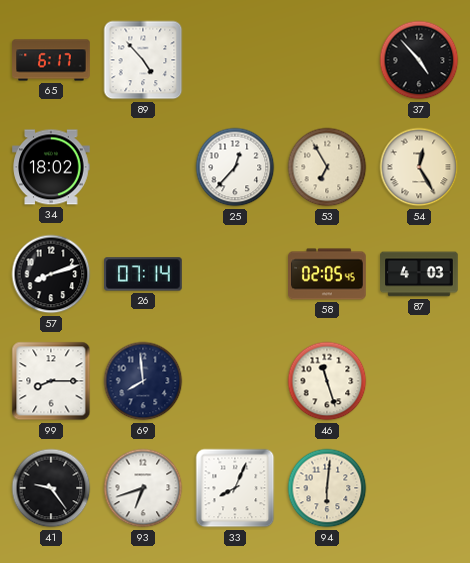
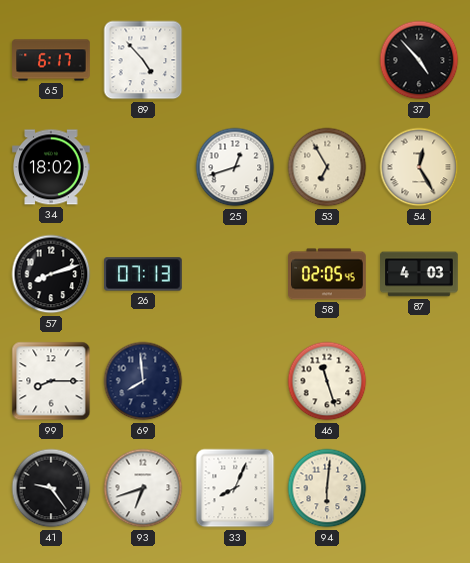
25: 12:37 -> 12:42
26: 07:14 -> 07:13
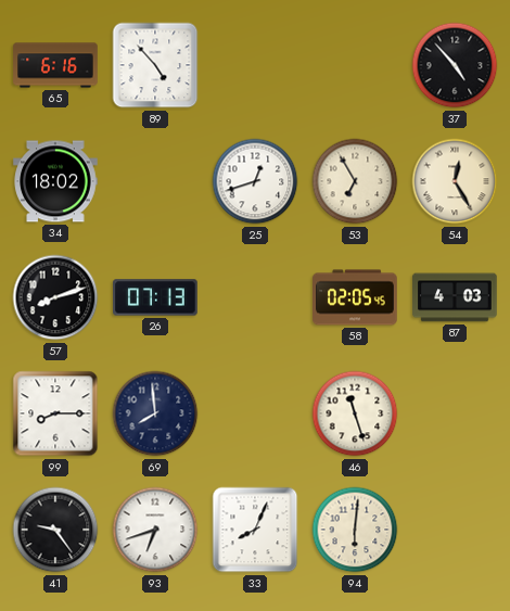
65: 6:17 -> 6:16
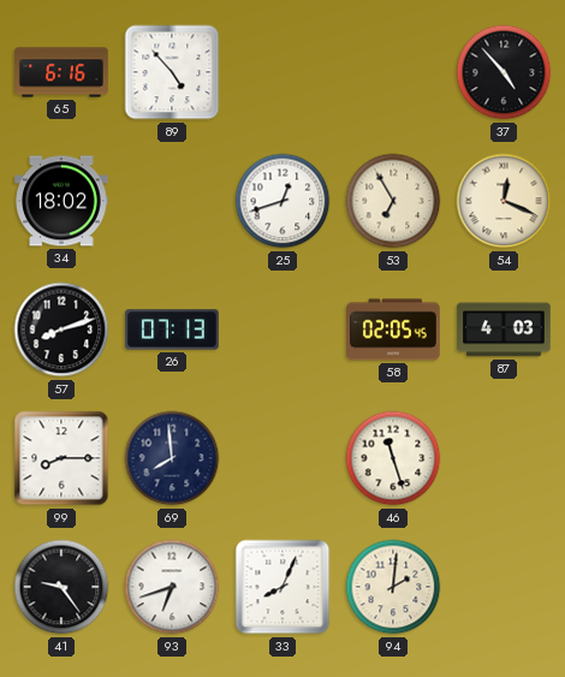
54: 12:25 -> 12:19
94: 6:01 -> 2:01
